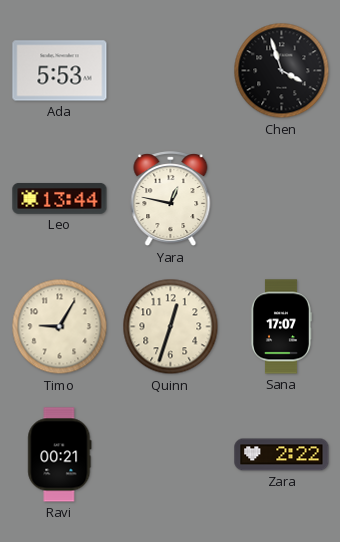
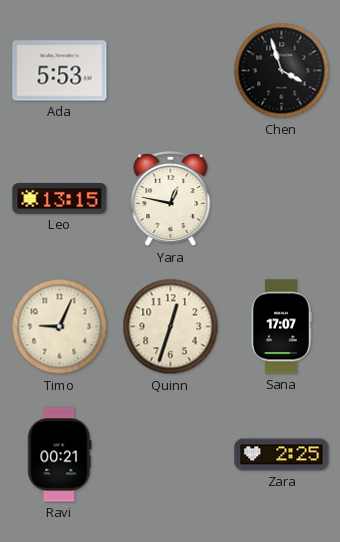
Leo: 13:44 -> 13:15
Timo: 9:05 -> 9:04
Zara: 2:22 -> 2:25
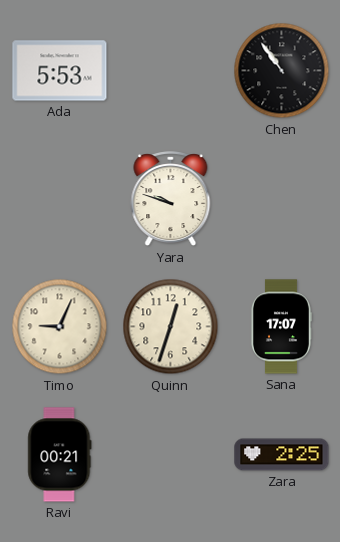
Chen: 3:57 -> 10:54
Leo: 13:15 -> none
Yara: 12:47 -> 9:48
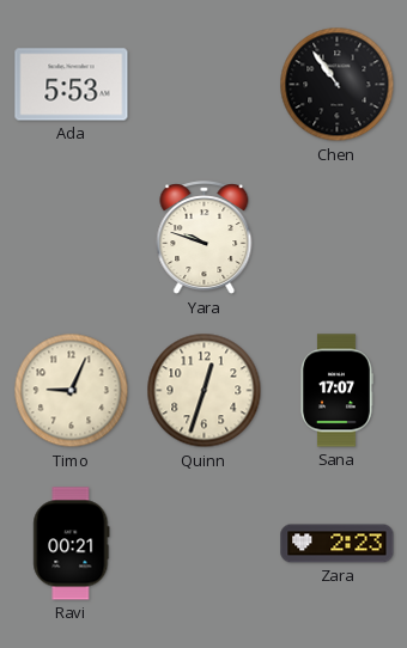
Zara: 2:25 -> 2:23
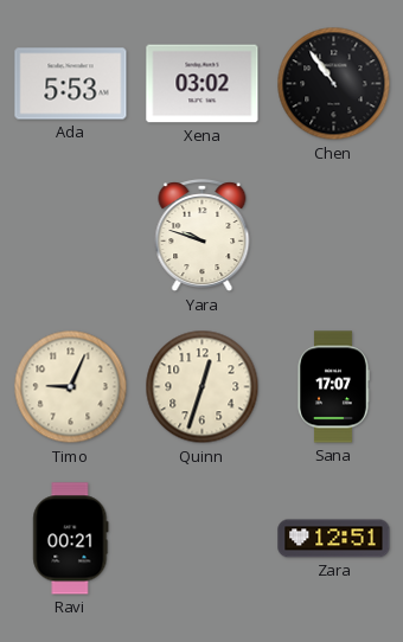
Xena: none -> 03:02
Zara: 2:23 -> 12:51
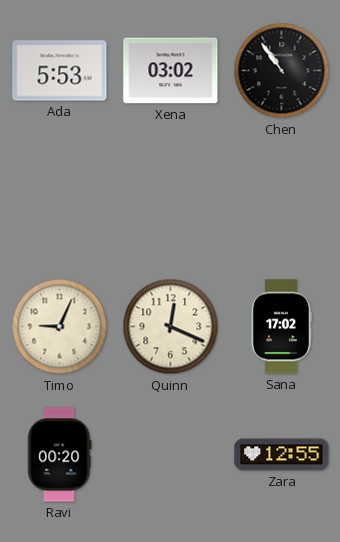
Yara: 9:48 -> none
Quinn: 12:33 -> 12:19
Sana: 17:07 -> 17:02
Ravi: 00:21 -> 00:20
Zara: 12:51 -> 12:55
